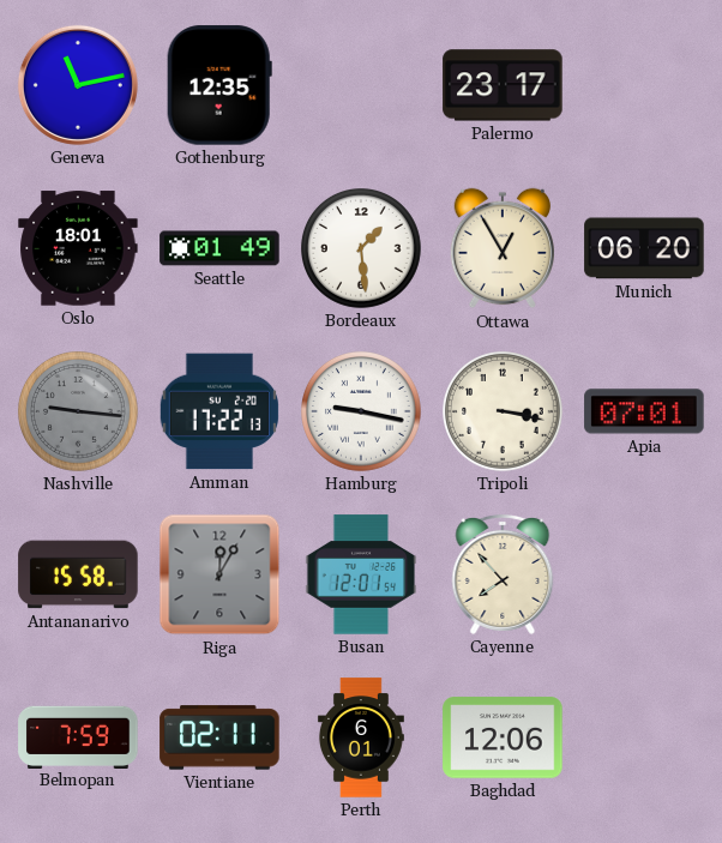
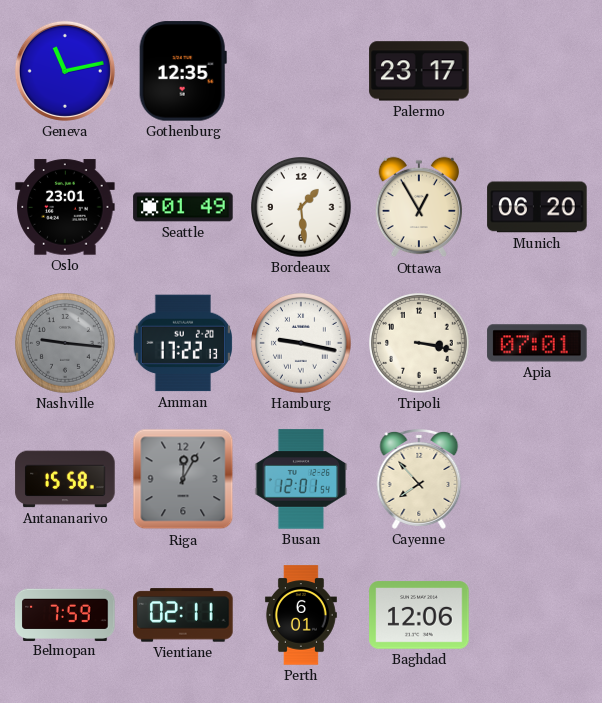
Oslo: 18:01 -> 23:01
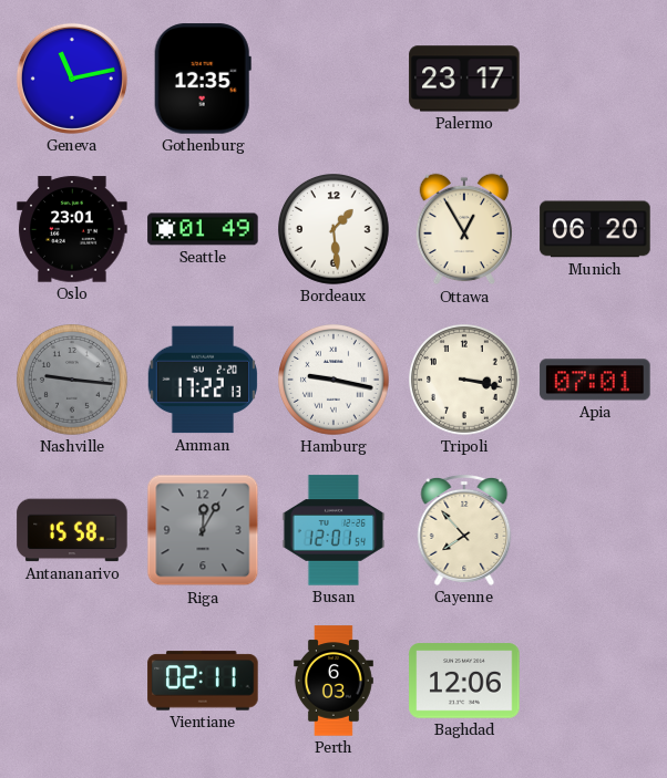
Belmopan: 7:59 -> none
Perth: 6:01 -> 6:03
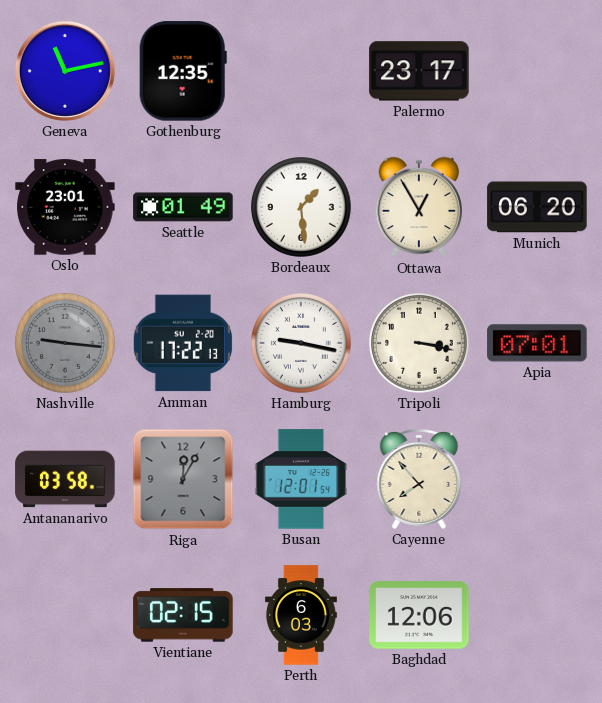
Antananarivo: 15:58 -> 03:58
Vientiane: 02:11 -> 02:15
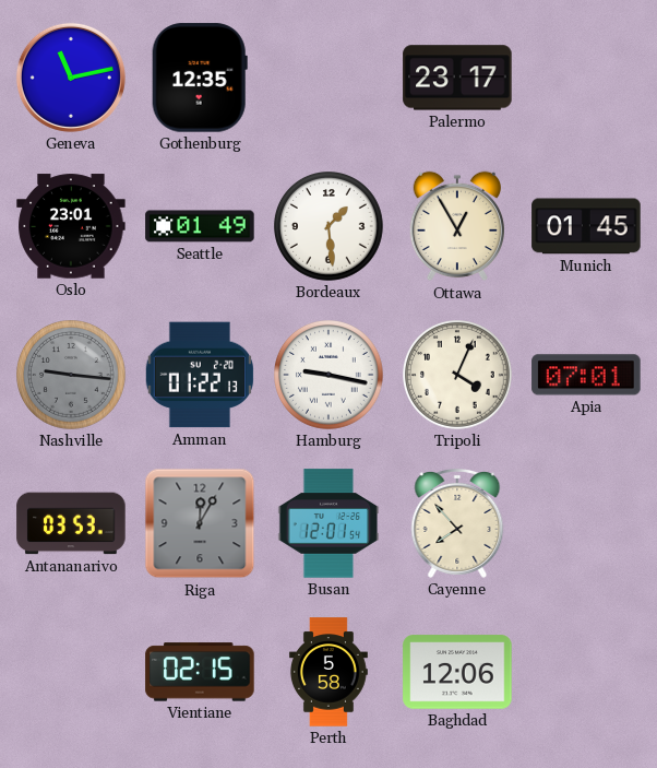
Munich: 06:20 -> 01:45
Amman: 17:22 -> 01:22
Tripoli: 3:17 -> 4:04
Antananarivo: 03:58 -> 03:53
Perth: 6:03 -> 5:58
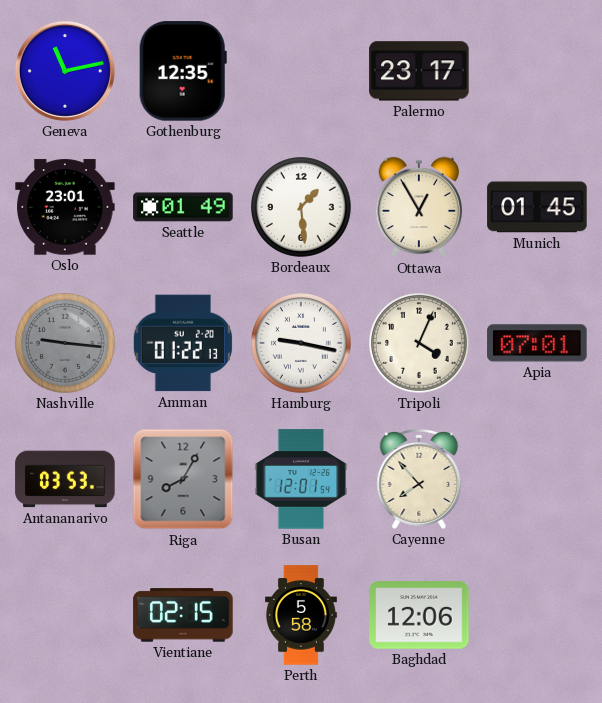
Riga: 12:05 -> 8:05
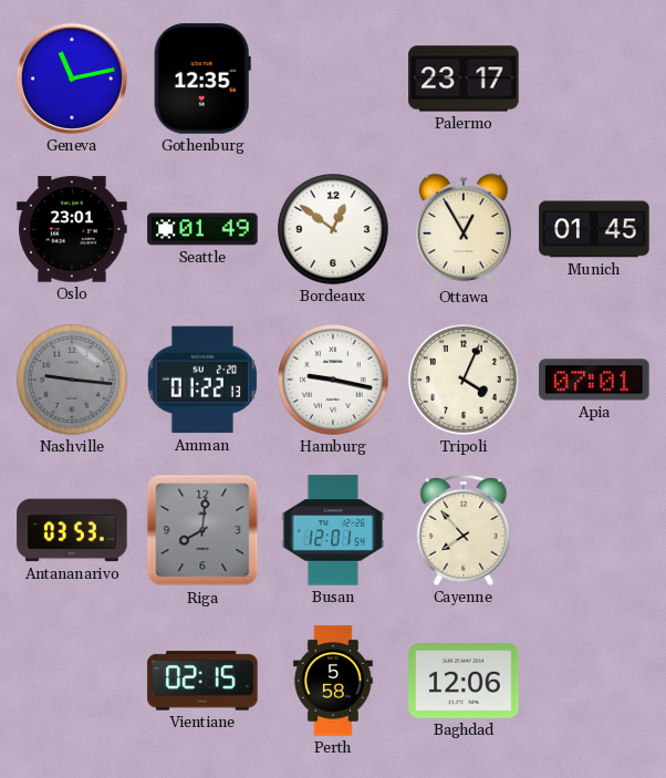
Bordeaux: 1:29 -> 12:51
Riga: 8:05 -> 8:01
